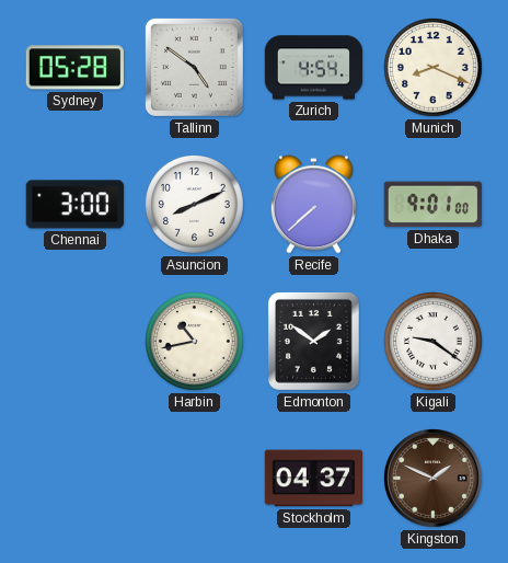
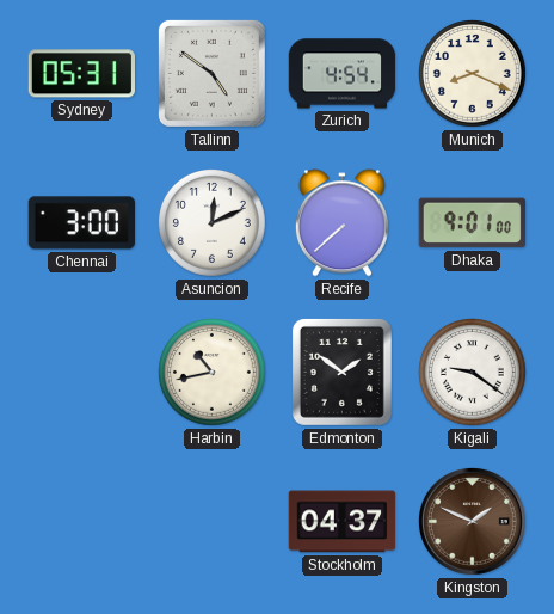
Sydney: 05:28 -> 05:31
Asuncion: 8:11 -> 12:11
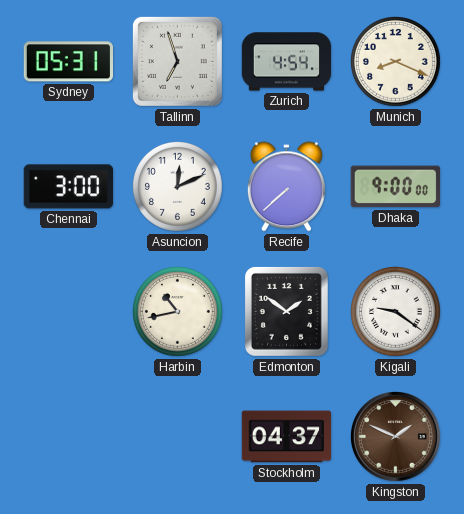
Tallinn: 4:51 -> 6:57
Dhaka: 9:01 -> 9:00
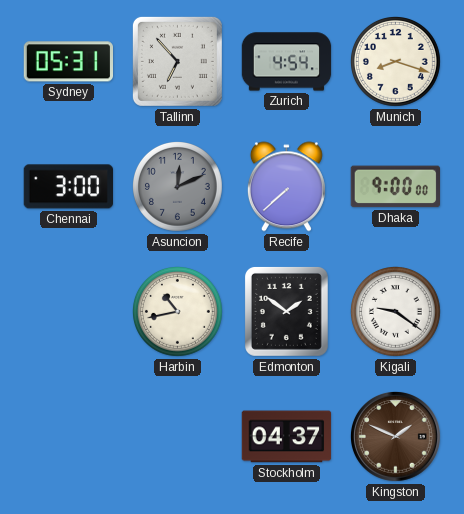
Tallinn: 6:57 -> 6:53
Munich: 8:19 -> 8:18
Asuncion dial: white -> grey
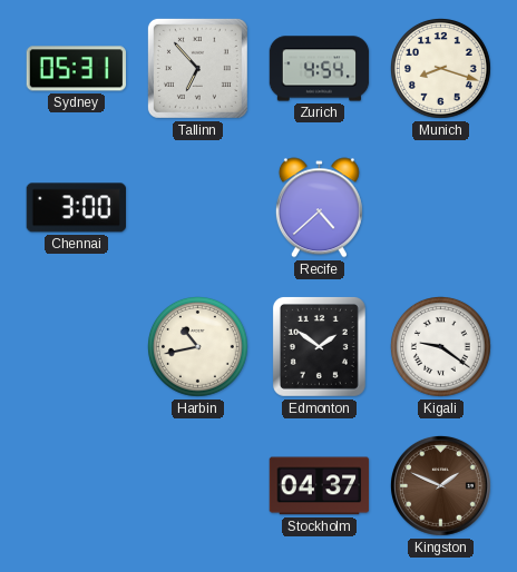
Asuncion: 12:11 -> none
Recife: 7:38 -> 4:38
Dhaka: 9:00 -> none
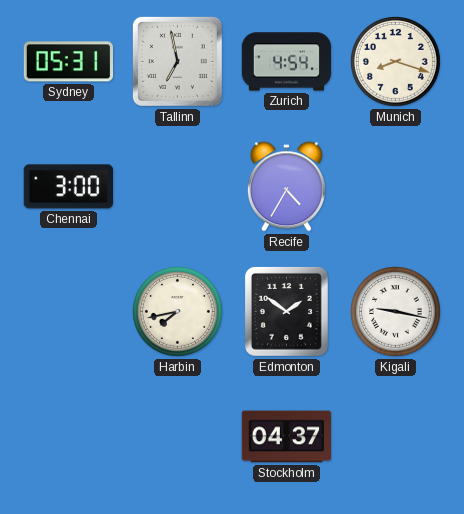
Tallinn: 6:53 -> 6:58
Recife: 4:38 -> 4:35
Harbin: 10:43 -> 7:43
Kigali: 9:21 -> 9:17
Kingston: 1:49 -> none
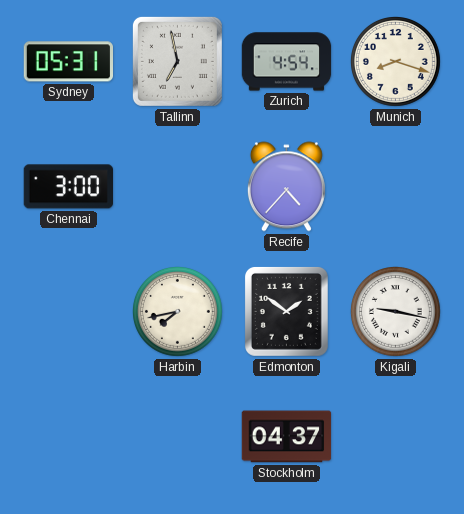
Recife: 4:35 -> 4:37
